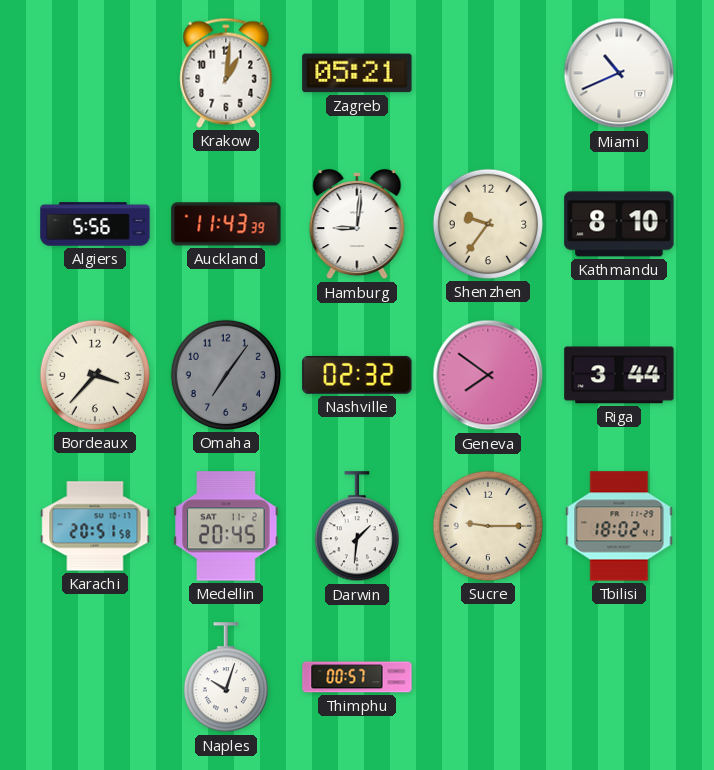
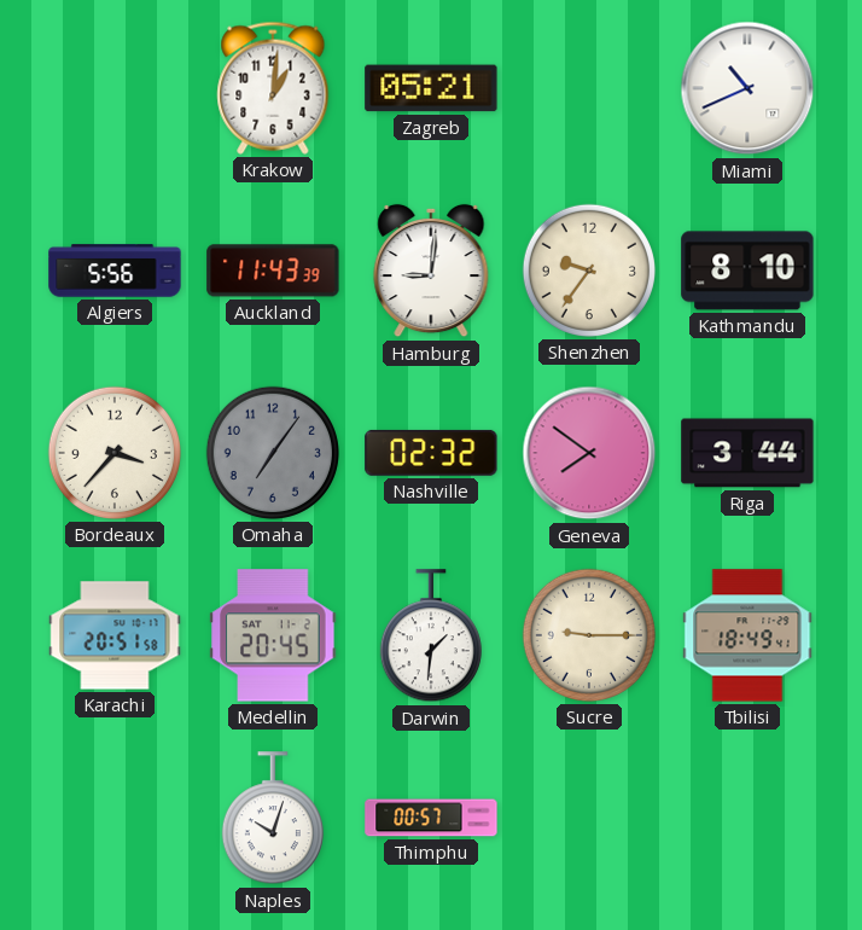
Tbilisi: 18:02 -> 18:49
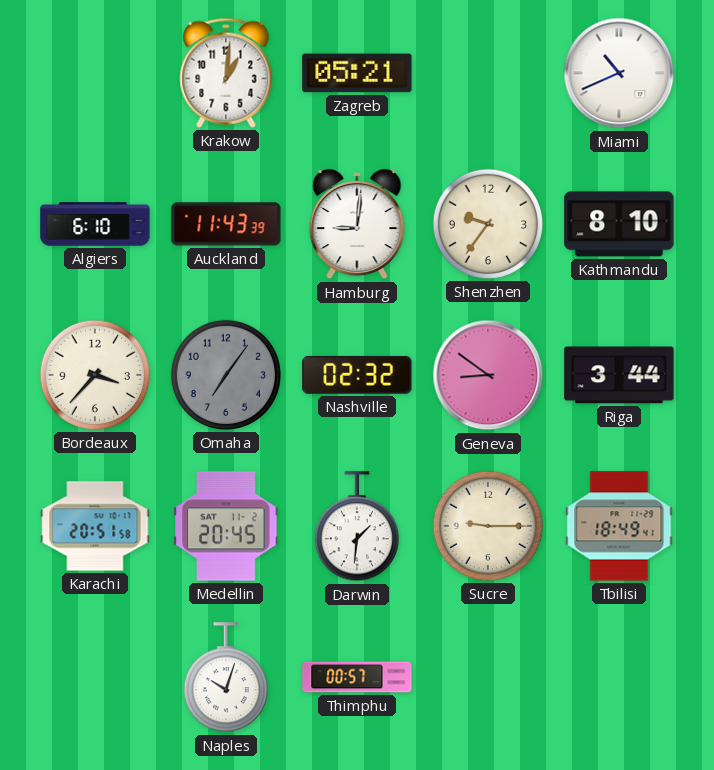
Algiers: 5:56 -> 6:10
Geneva: 7:51 -> 8:51
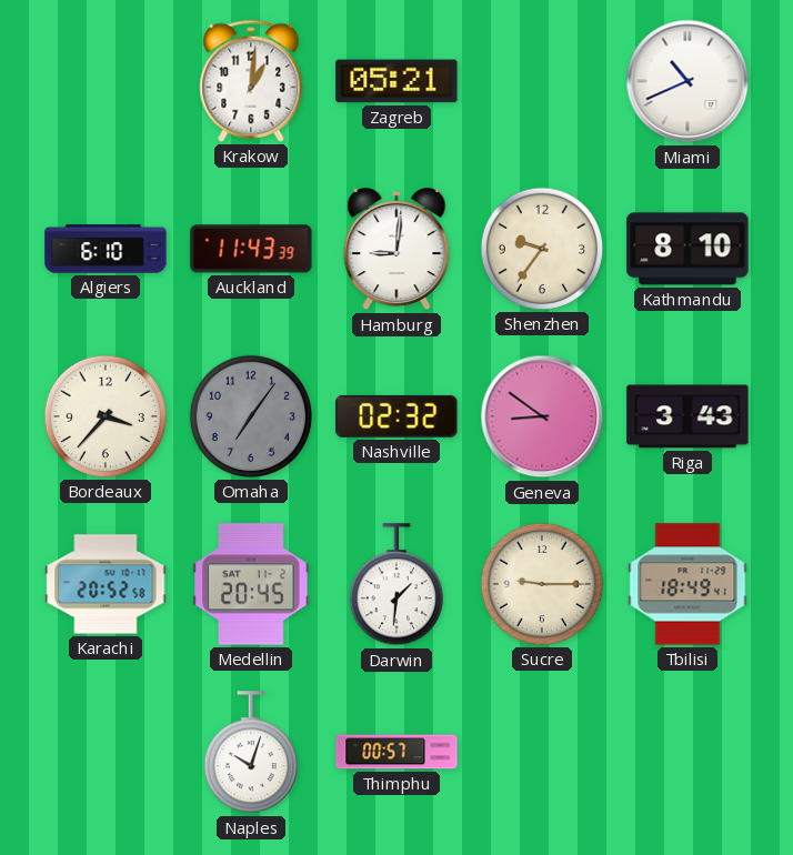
Riga: 3:44 -> 3:43
Karachi: 20:51 -> 20:52
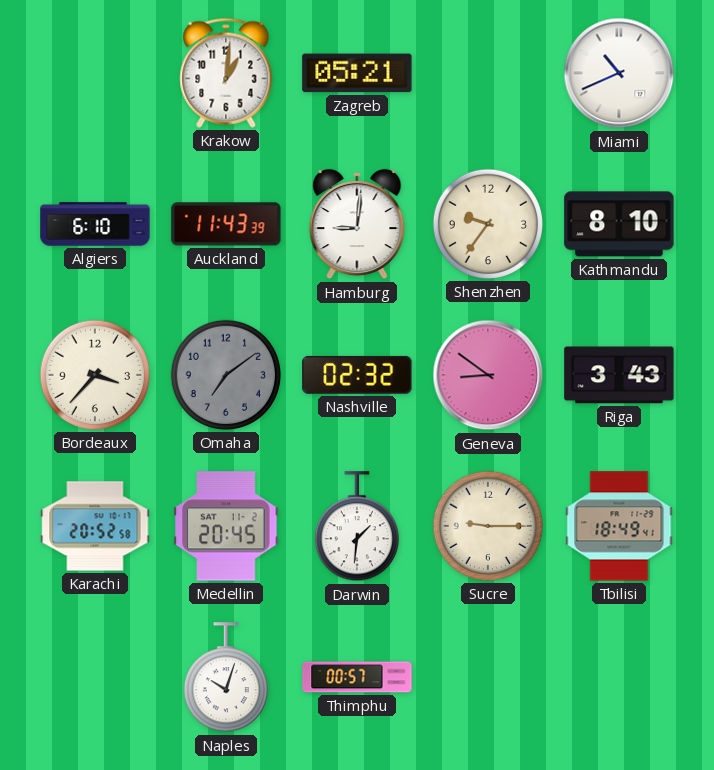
Omaha: 7:06 -> 7:09
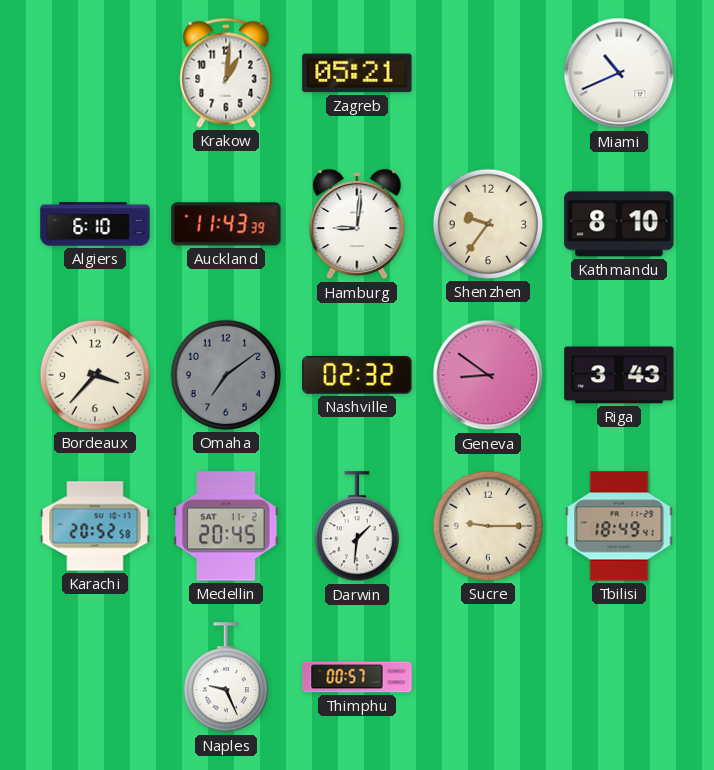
Naples: 10:03 -> 9:26
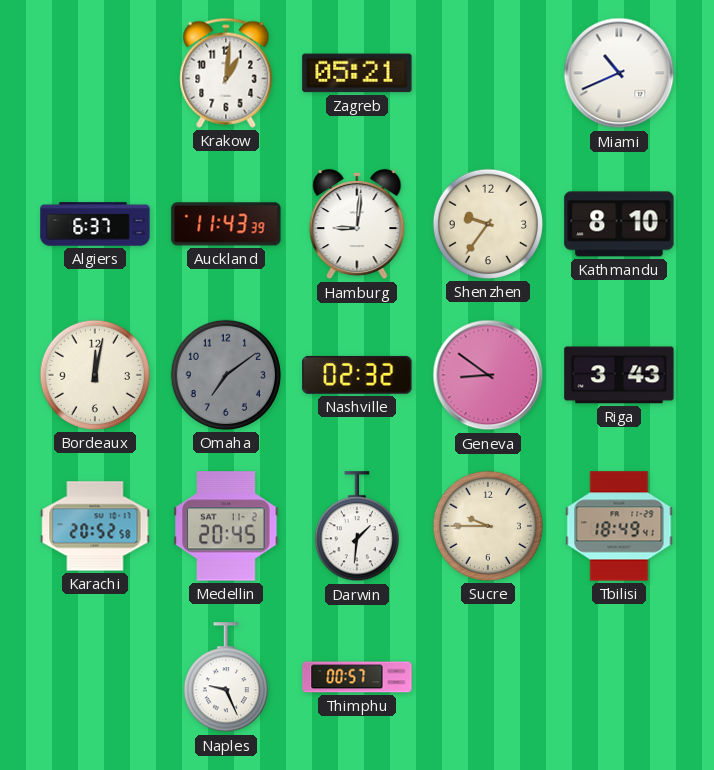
Algiers: 6:10 -> 6:37
Bordeaux: 3:37 -> 12:02
Sucre: 9:15 -> 9:45
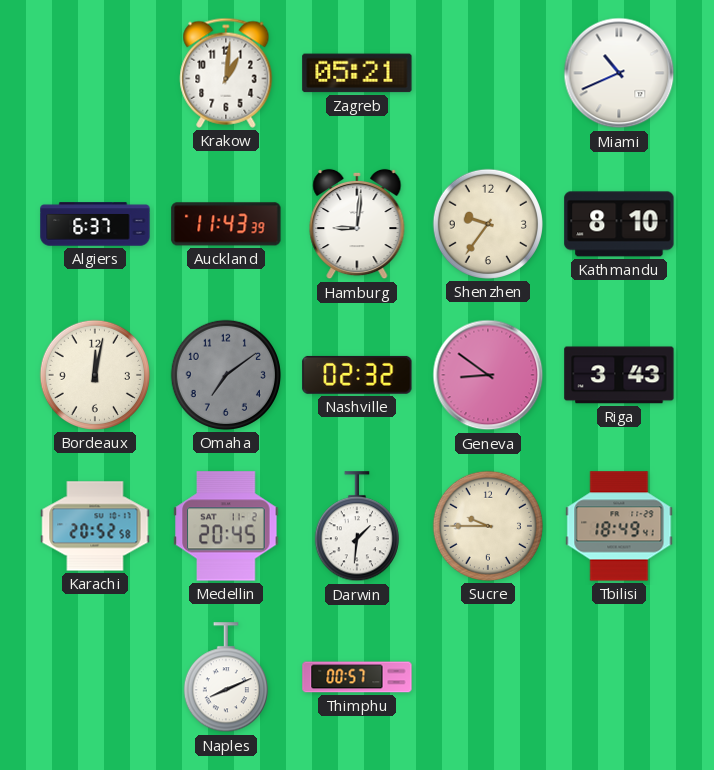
Naples: 9:26 -> 8:11
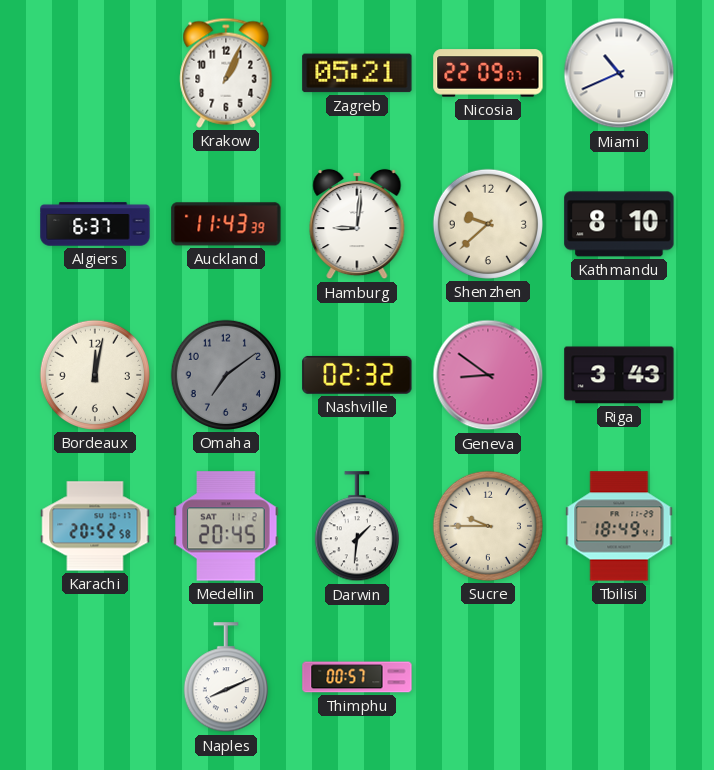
Krakow: 1:01 -> 1:04
Nicosia: none -> 22:09
Shenzhen: 9:36 -> 9:38
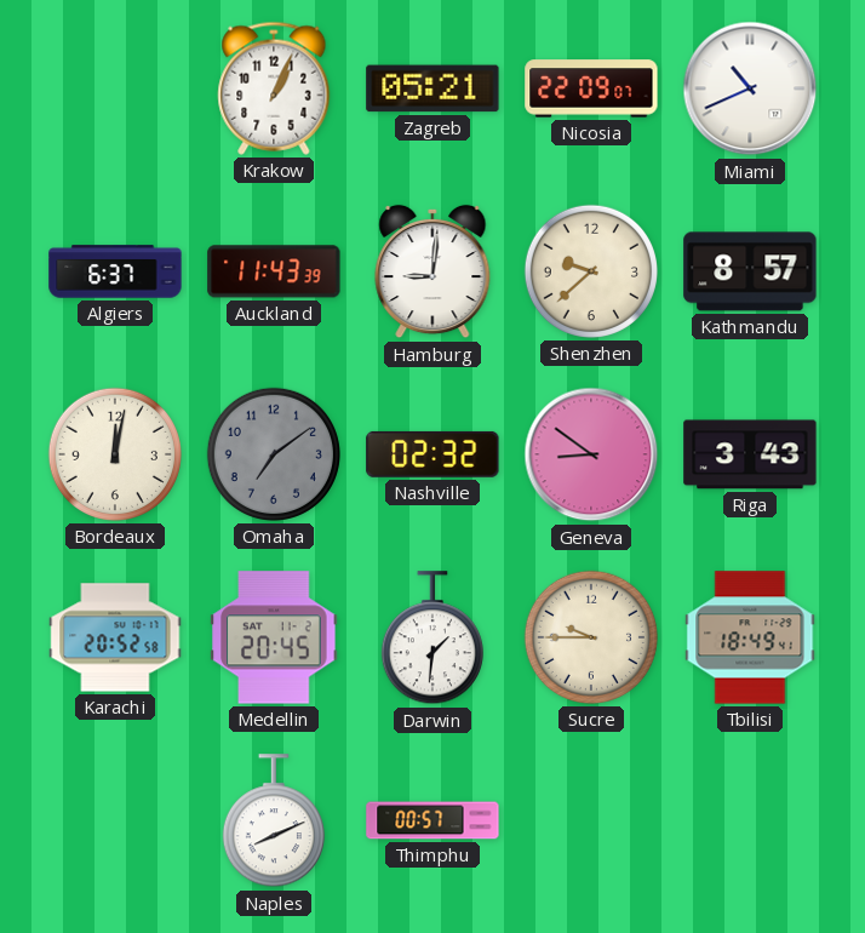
Kathmandu: 8:10 -> 8:57
